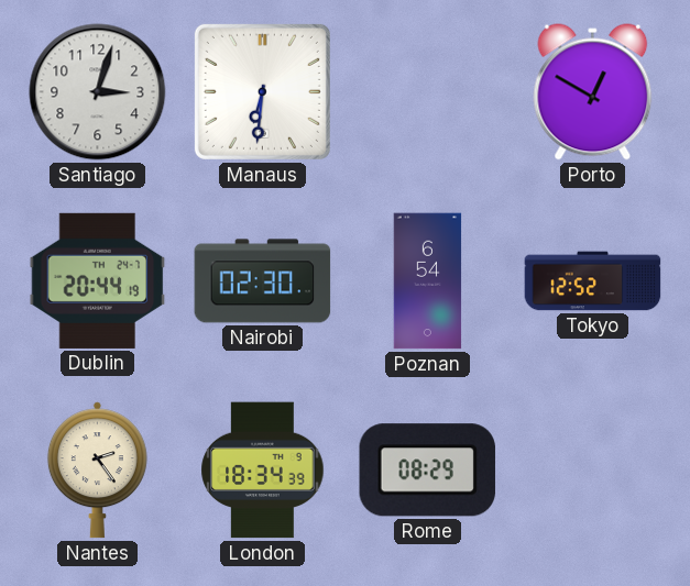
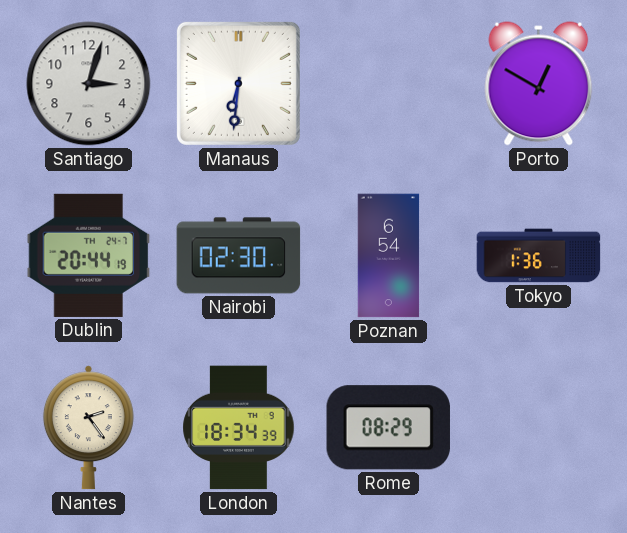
Tokyo: 12:52 -> 1:36
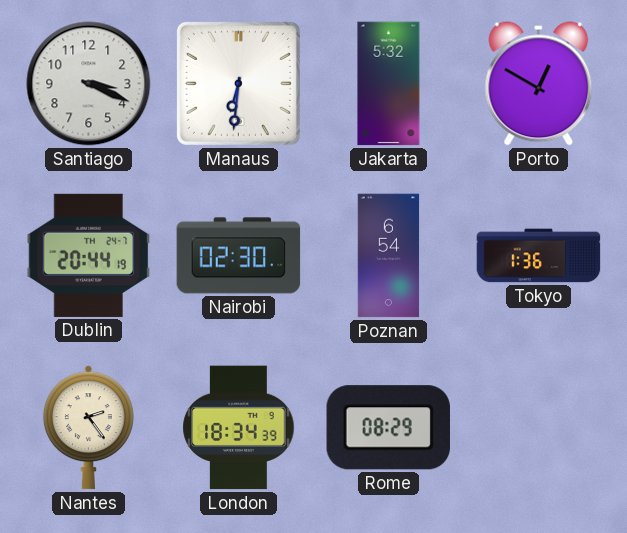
Santiago: 3:03 -> 3:19
Jakarta: none -> 5:32
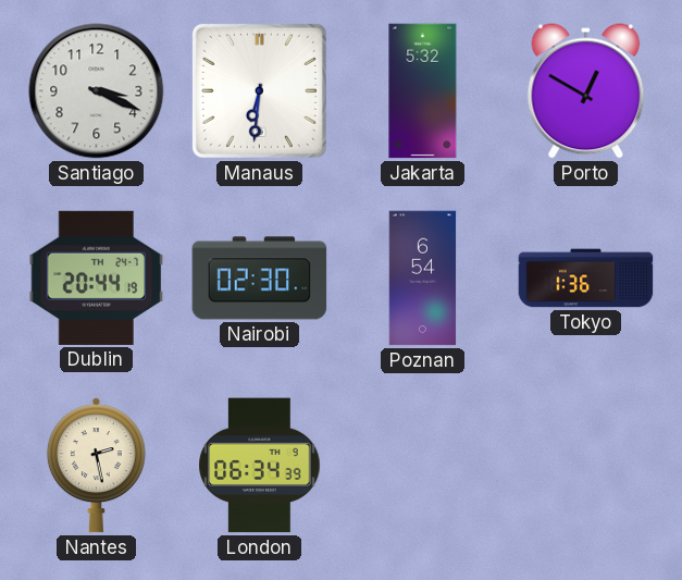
Nantes: 2:24 -> 2:28
London: 18:34 -> 06:34
Rome: 08:29 -> none
